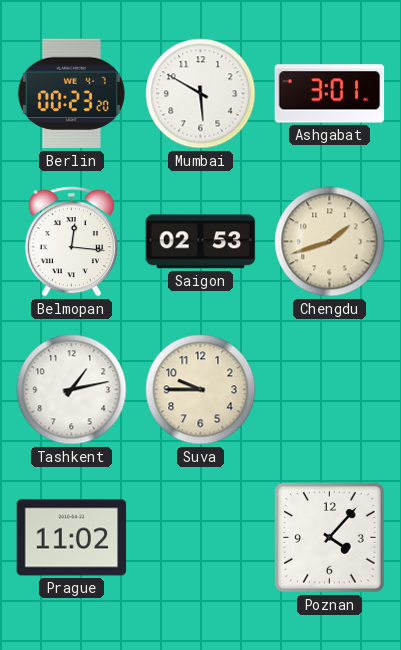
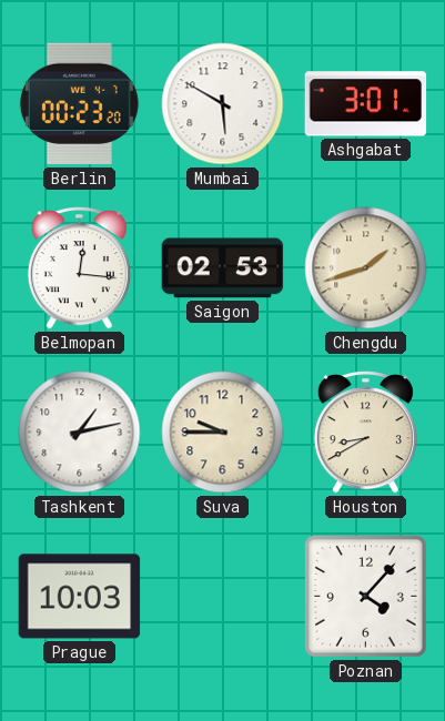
Houston: none -> 8:40
Prague: 11:02 -> 10:03
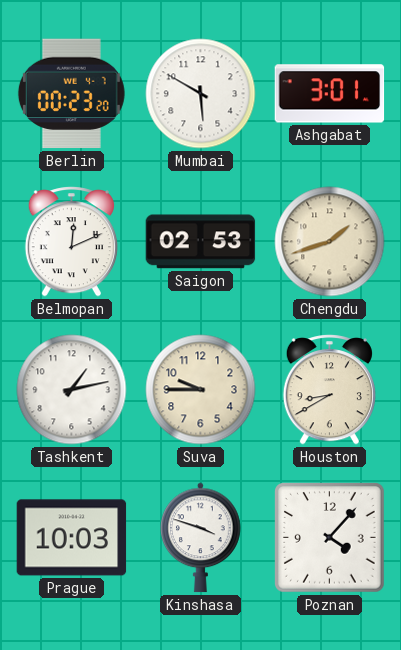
Belmopan: 12:16 -> 12:11
Kinshasa: none -> 3:48
